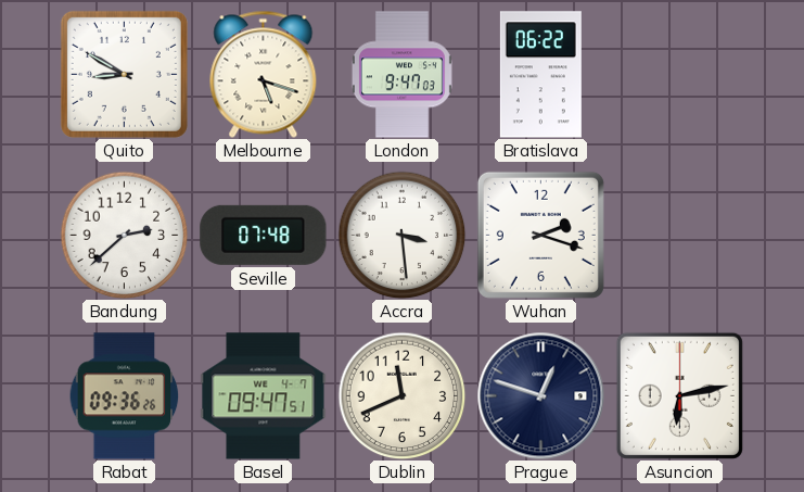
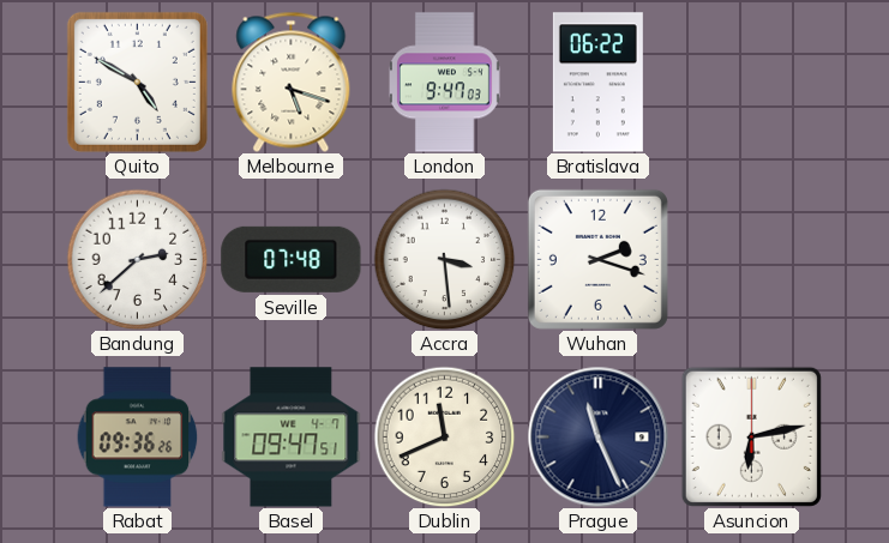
Quito: 8:50 -> 4:50
Prague: 12:48 -> 11:26
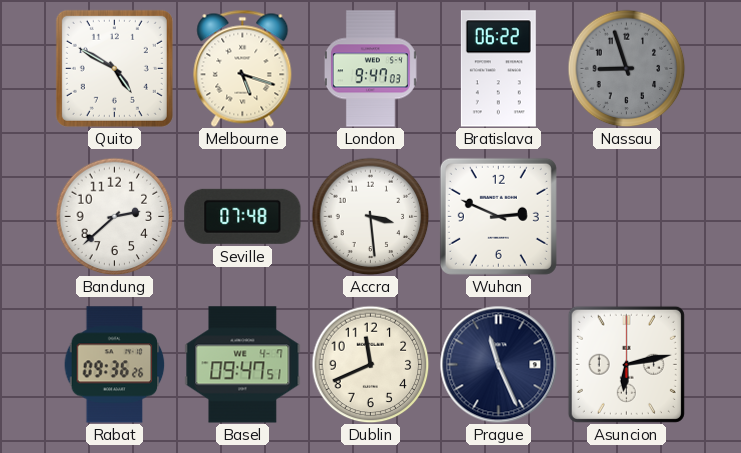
Nassau: none -> 8:57
Wuhan: 2:18 -> 2:49
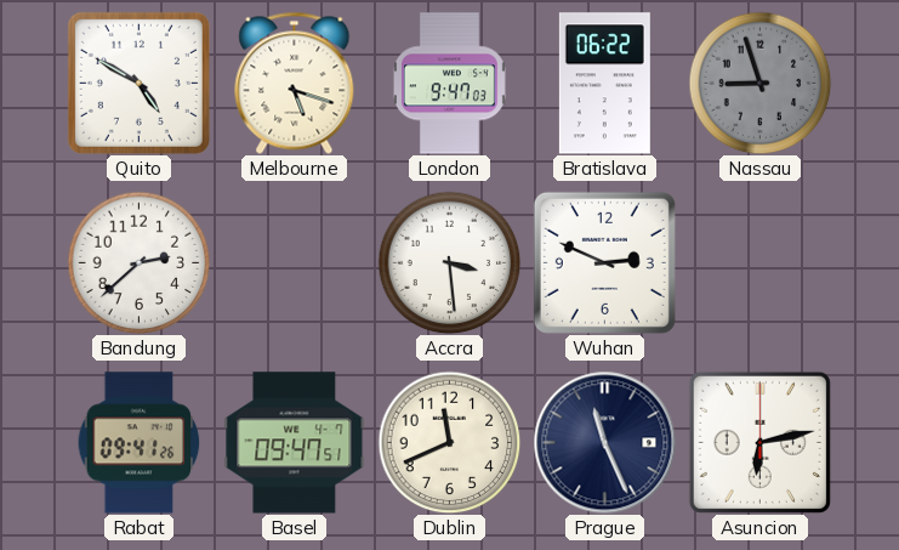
Seville: 07:48 -> none
Rabat: 09:36 -> 09:41
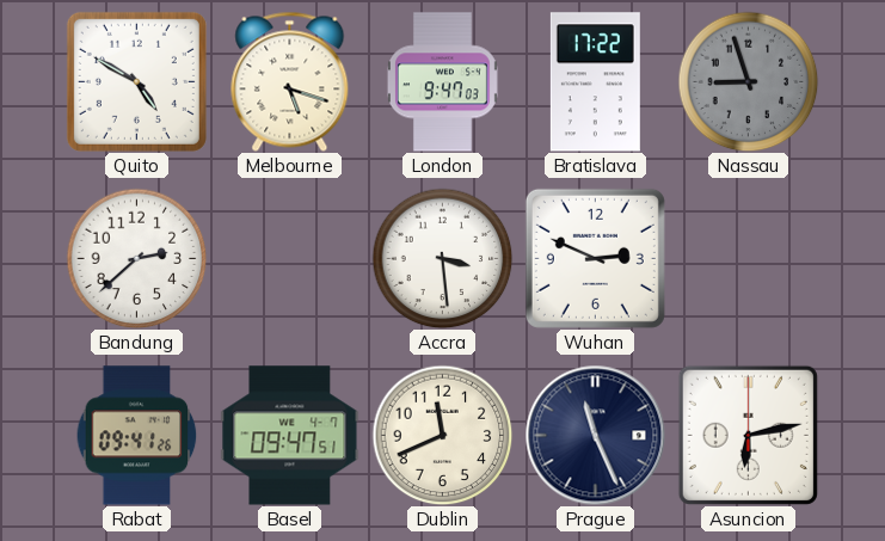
Bratislava: 06:22 -> 17:22
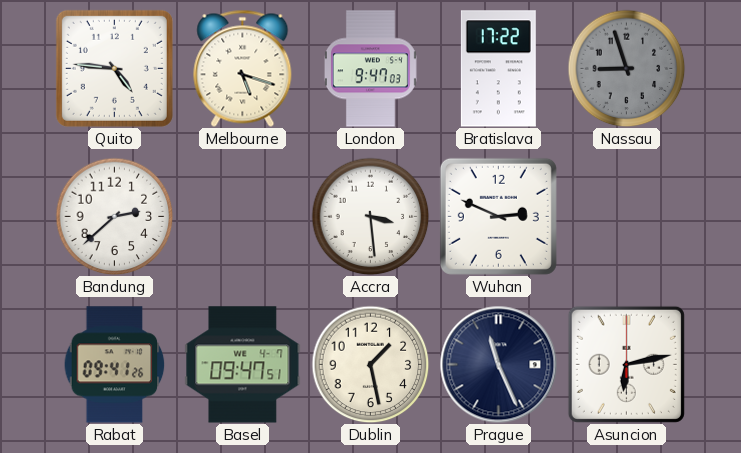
Quito: 4:50 -> 4:46
Dublin: 11:41 -> 1:28
